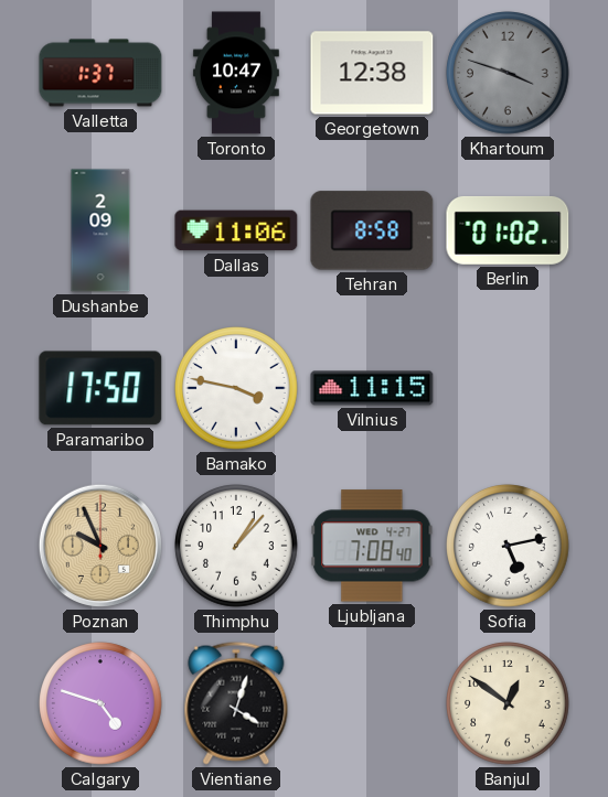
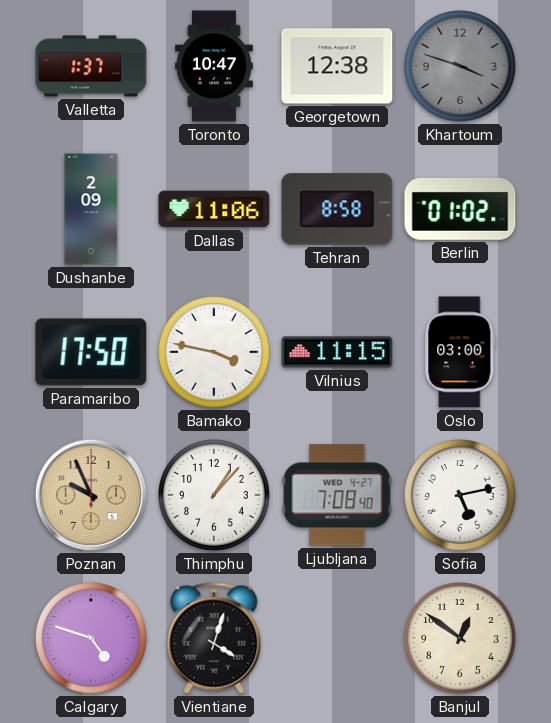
Oslo: none -> 03:00
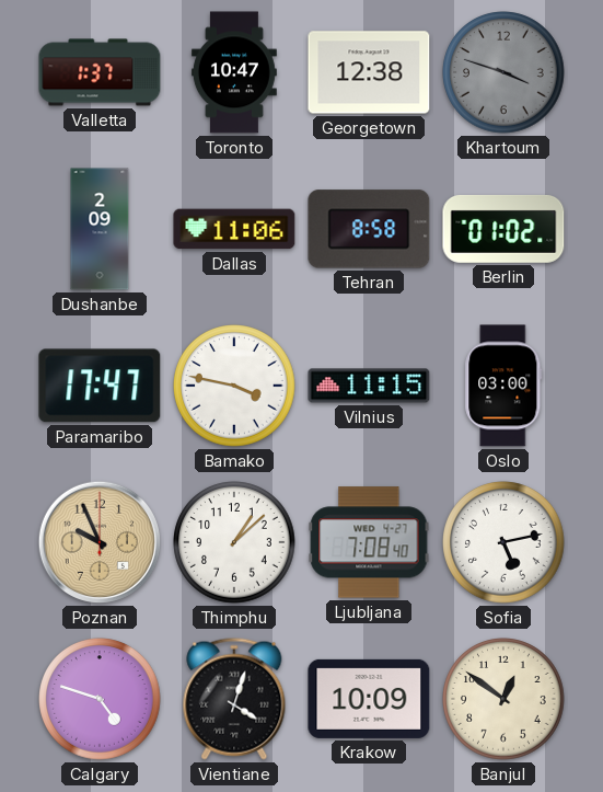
Paramaribo: 17:50 -> 17:47
Thimphu: 1:07 -> 1:08
Krakow: none -> 10:09
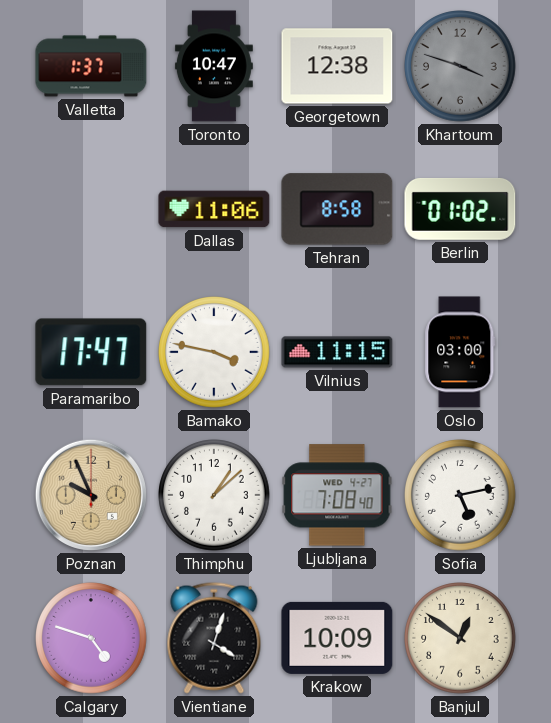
Dushanbe: 2:09 -> none
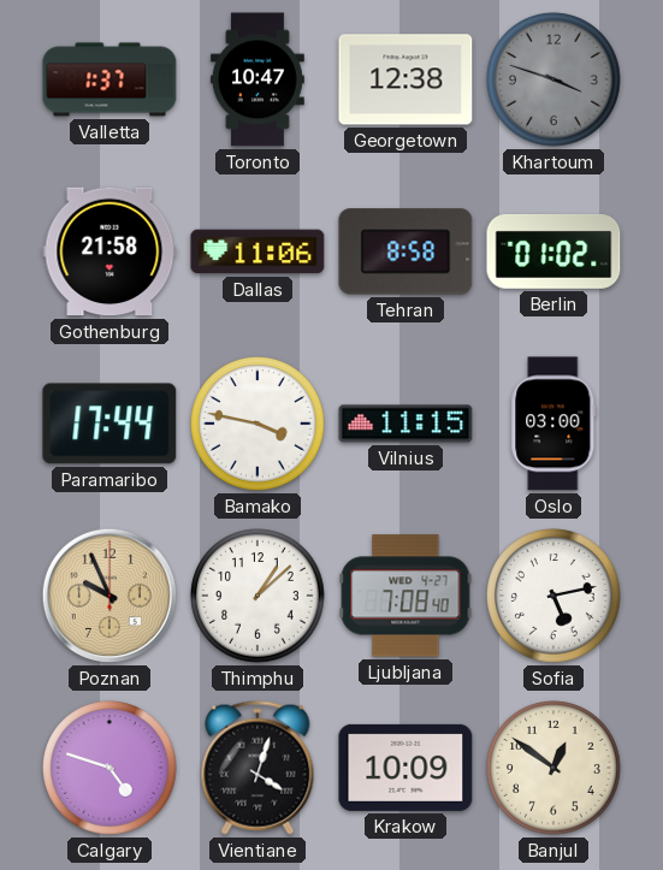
Gothenburg: none -> 21:58
Paramaribo: 17:47 -> 17:44
